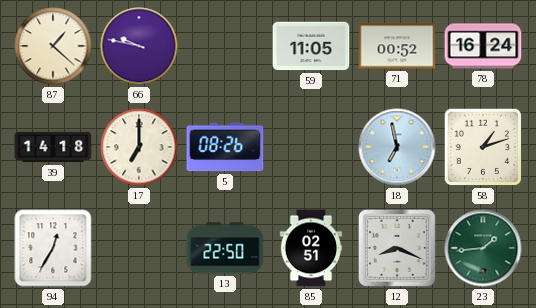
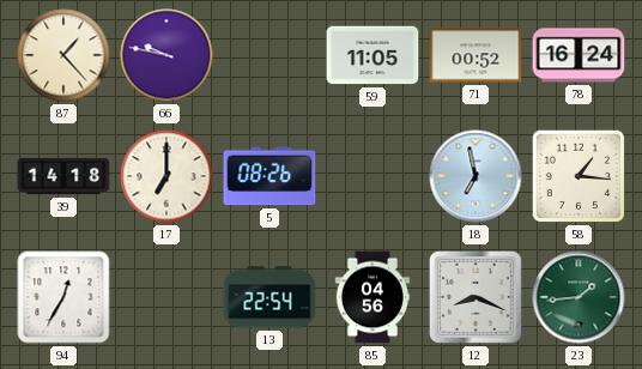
87: 1:22 -> 1:23
58: 1:12 -> 1:16
13: 22:50 -> 22:54
85: 02:51 -> 04:56
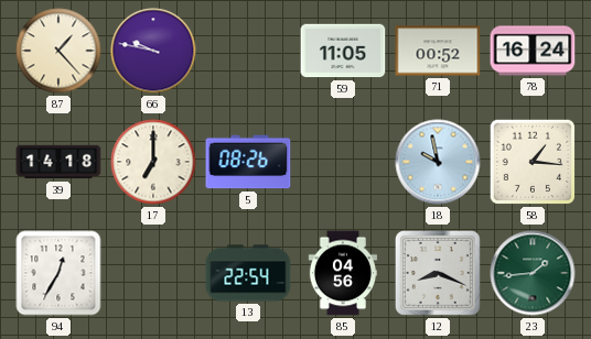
18: 6:58 -> 9:58
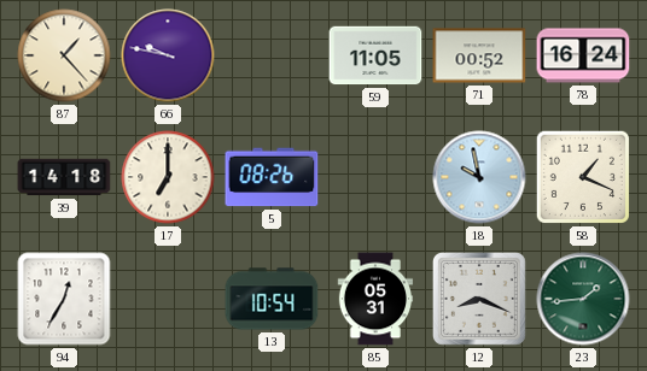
58: 1:16 -> 1:19
13: 22:54 -> 10:54
85: 04:56 -> 05:31
